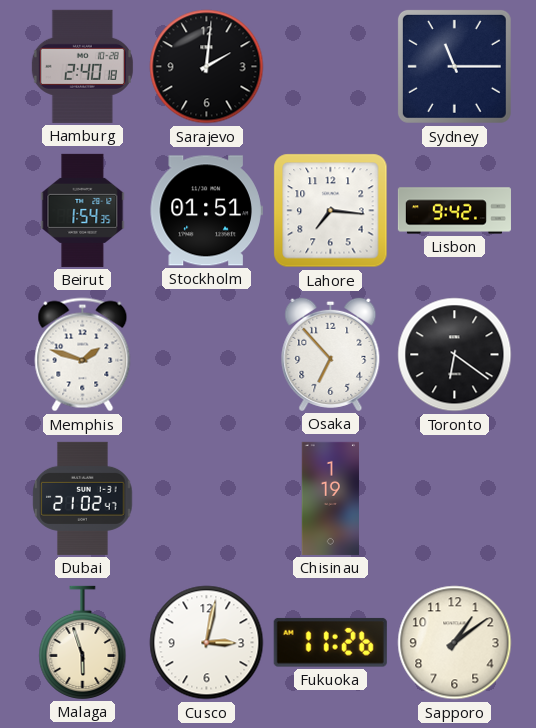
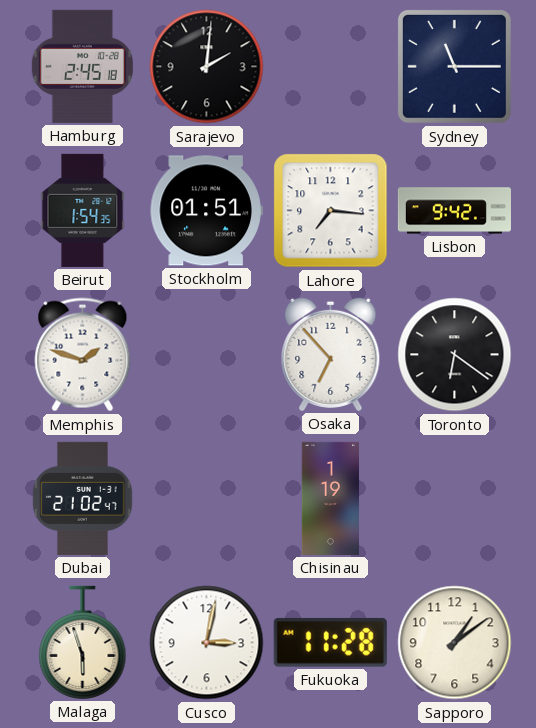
Hamburg: 2:40 -> 2:45
Fukuoka: 11:26 -> 11:28
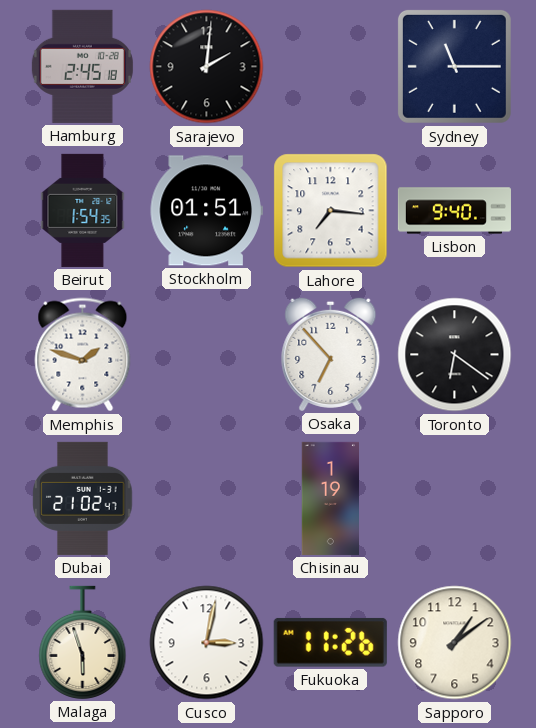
Lisbon: 9:42 -> 9:40
Fukuoka: 11:28 -> 11:26
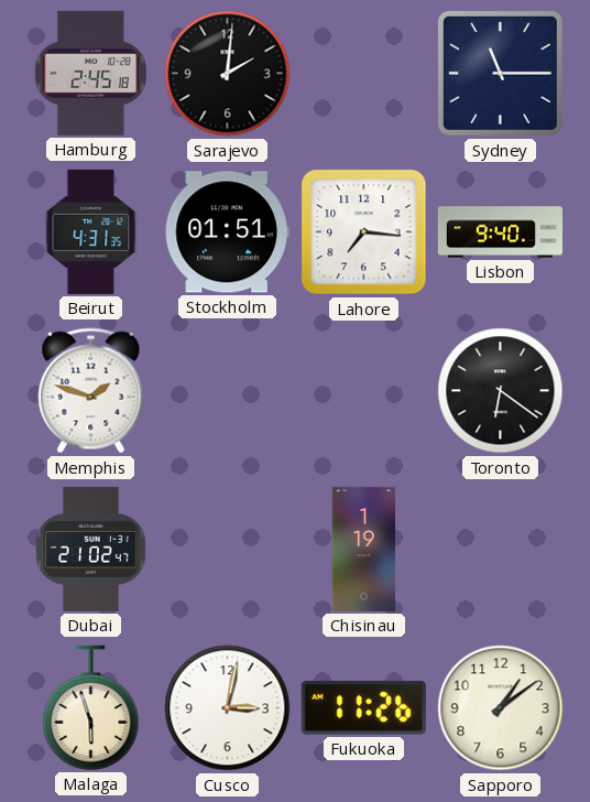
Beirut: 1:54 -> 4:31
Osaka: 6:53 -> none
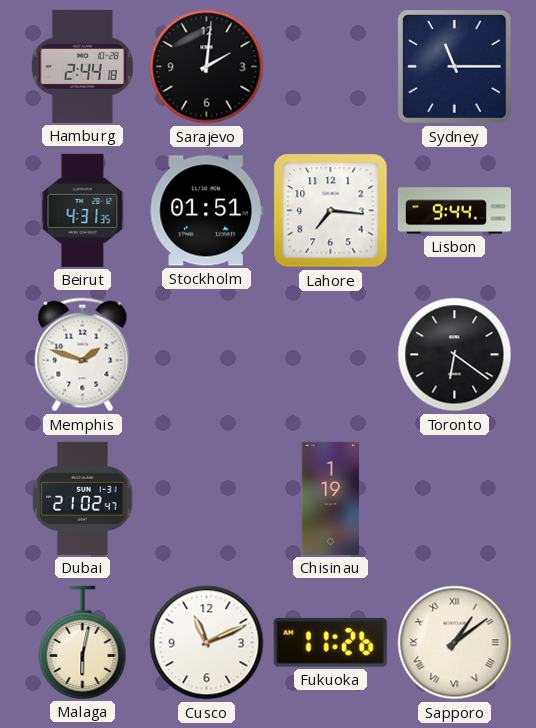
Hamburg: 2:45 -> 2:44
Lisbon: 9:40 -> 9:44
Malaga: 5:57 -> 6:02
Cusco: 3:02 -> 11:11
Sapporo numerals: Arabic -> Roman
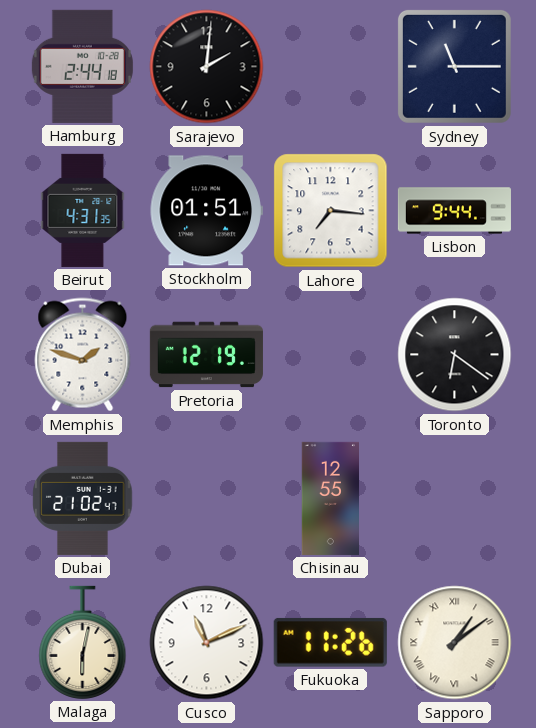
Pretoria: none -> 12:19
Chisinau: 1:19 -> 12:55
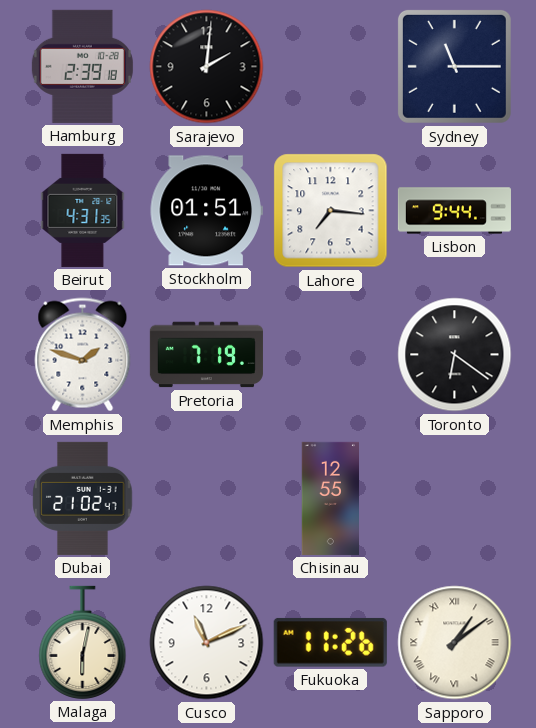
Hamburg: 2:44 -> 2:39
Pretoria: 12:19 -> 7:19
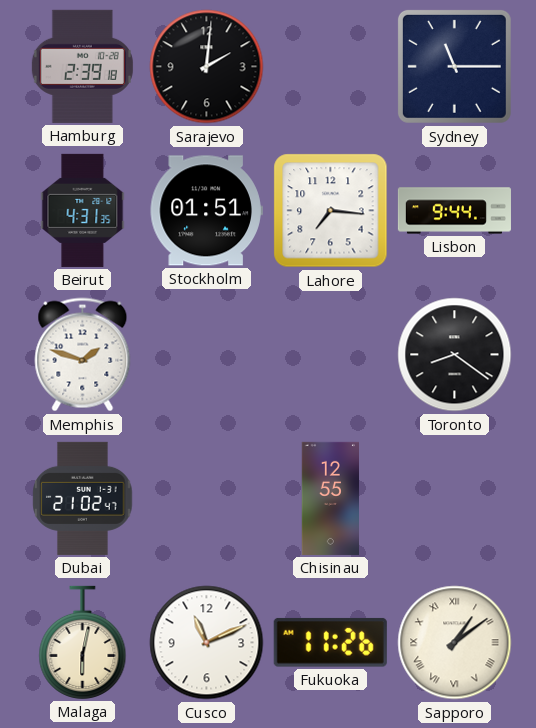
Pretoria: 7:19 -> none
Toronto: 6:21 -> 8:21
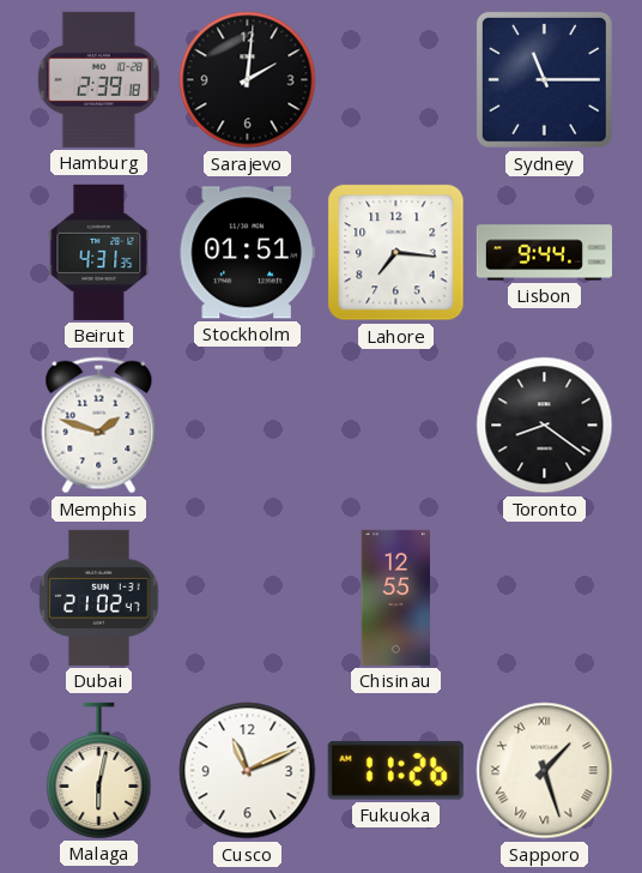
Sapporo: 1:09 -> 1:27
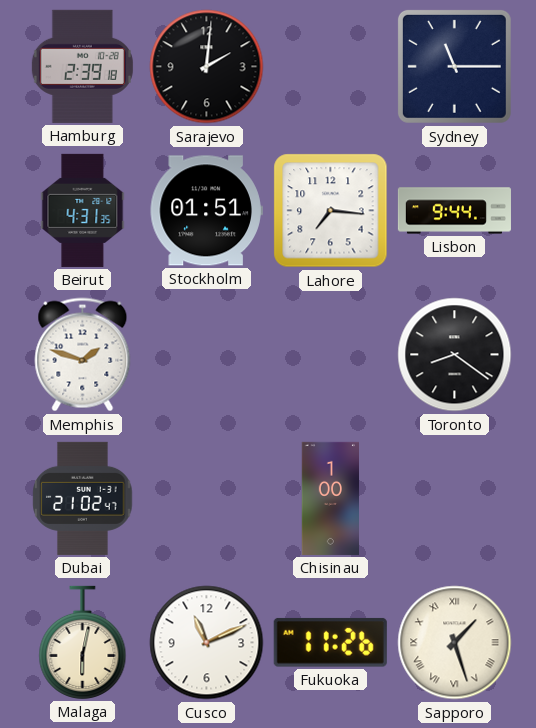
Chisinau: 12:55 -> 1:00
